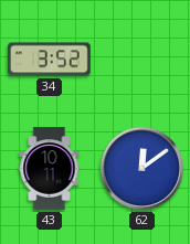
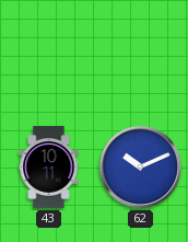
34: 3:52 -> none
62: 12:09 -> 10:11
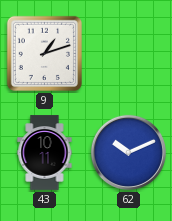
9: none -> 1:12
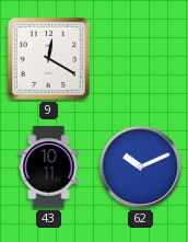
9: 1:12 -> 12:20
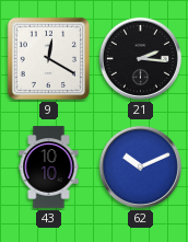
21: none -> 2:16
43: 10:11 -> 10:10
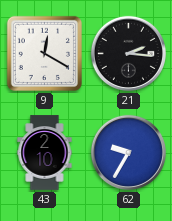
43: 10:10 -> 2:10
62: 10:11 -> 9:35
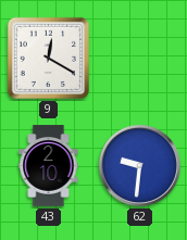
21: 2:16 -> none
62: 9:35 -> 9:31
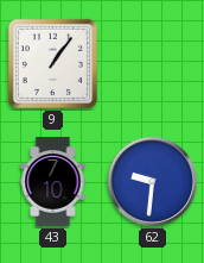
9: 12:20 -> 1:06
43: 2:10 -> 7:10
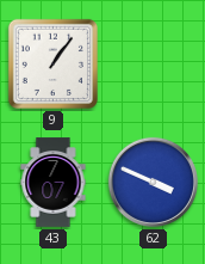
43: 7:10 -> 7:07
62: 9:31 -> 3:49
